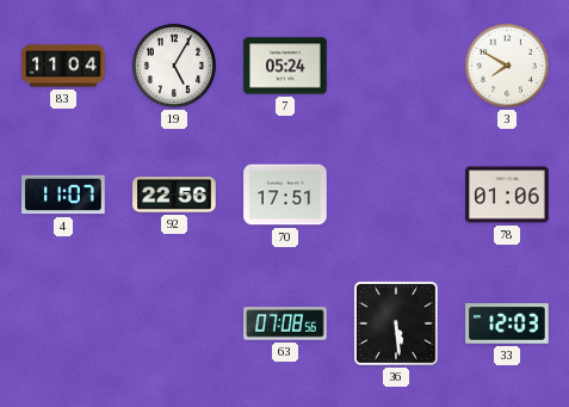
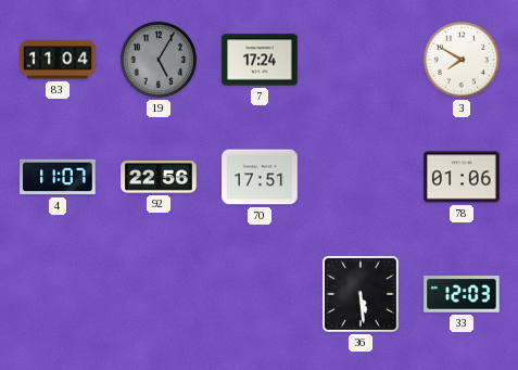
19 dial: white -> grey
7: 05:24 -> 17:24
63: 07:08 -> none
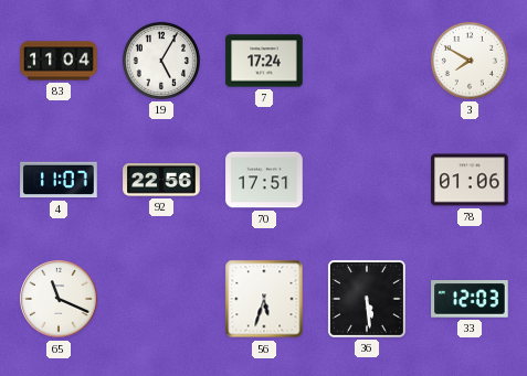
19 dial: grey -> white
65: none -> 11:19
56: none -> 5:33
